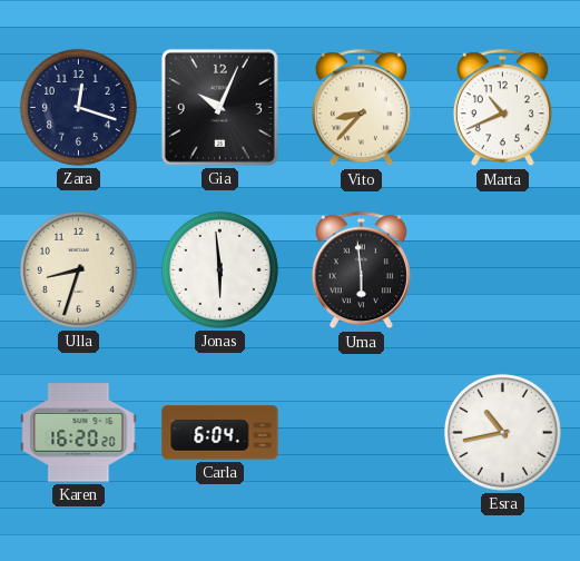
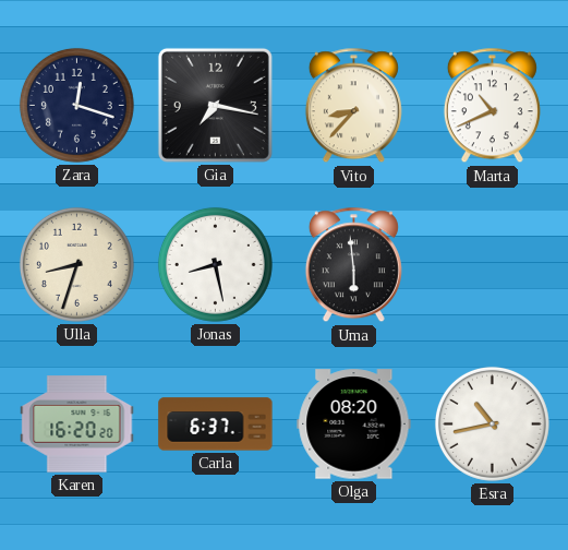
Gia: 10:04 -> 7:17
Jonas: 5:59 -> 8:28
Carla: 6:04 -> 6:37
Olga: none -> 08:20
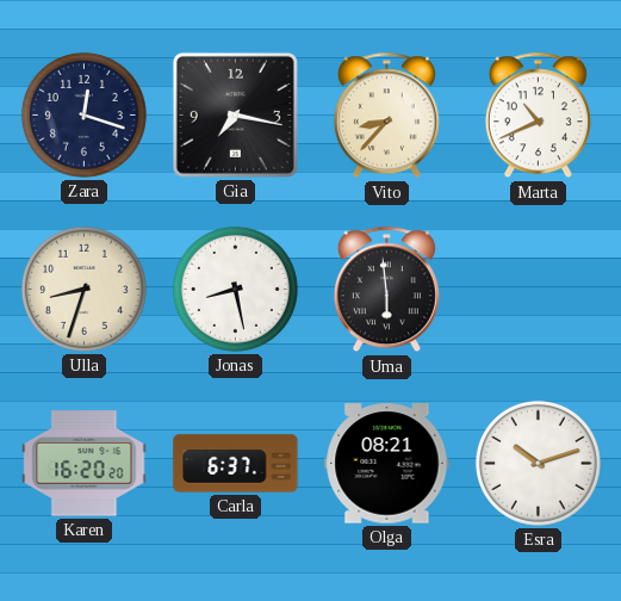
Olga: 08:20 -> 08:21
Esra: 10:43 -> 10:12
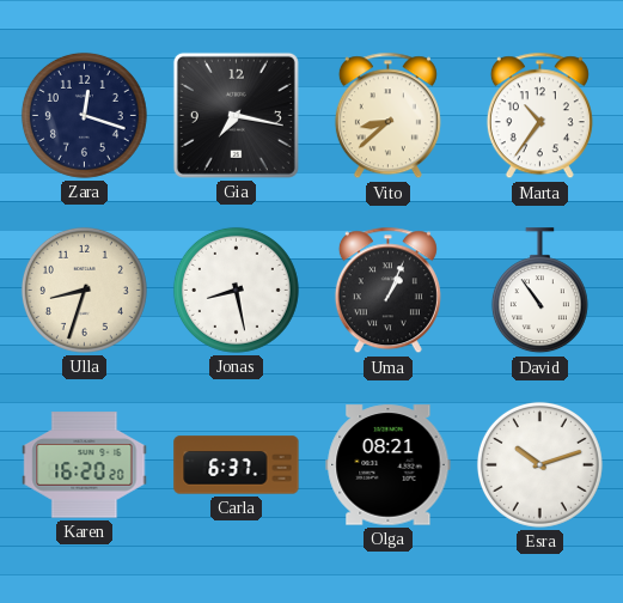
Vito: 8:37 -> 8:38
Marta: 10:41 -> 10:36
Uma: 5:59 -> 1:04
David: none -> 10:54
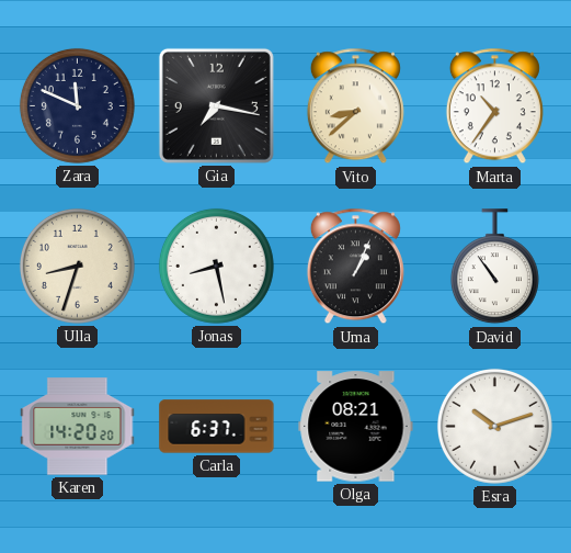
Zara: 12:18 -> 11:49
Karen: 16:20 -> 14:20
